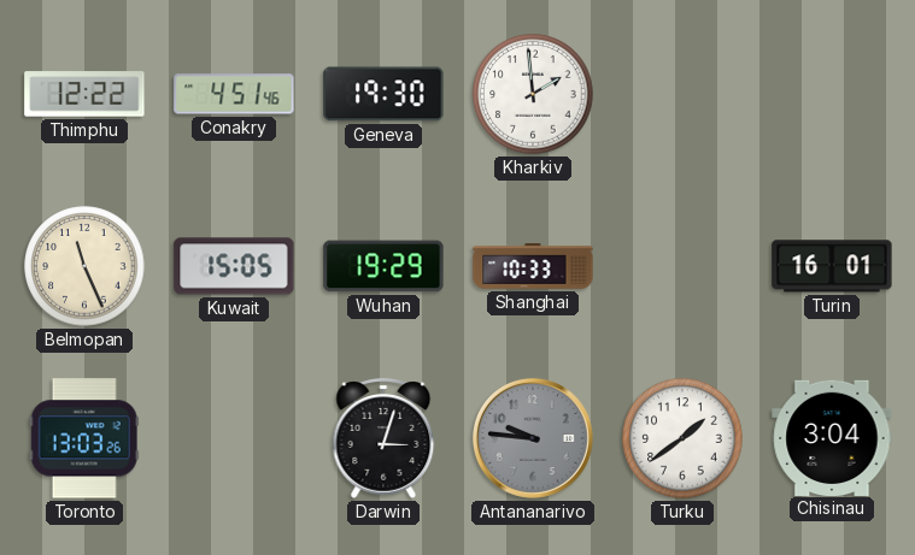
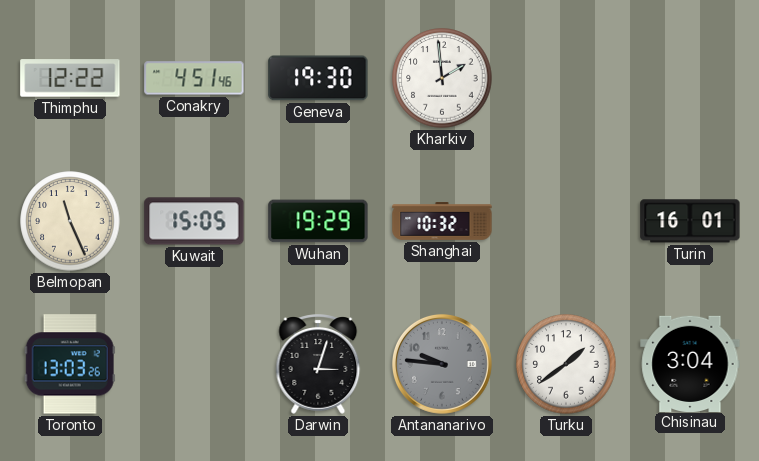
Shanghai: 10:33 -> 10:32
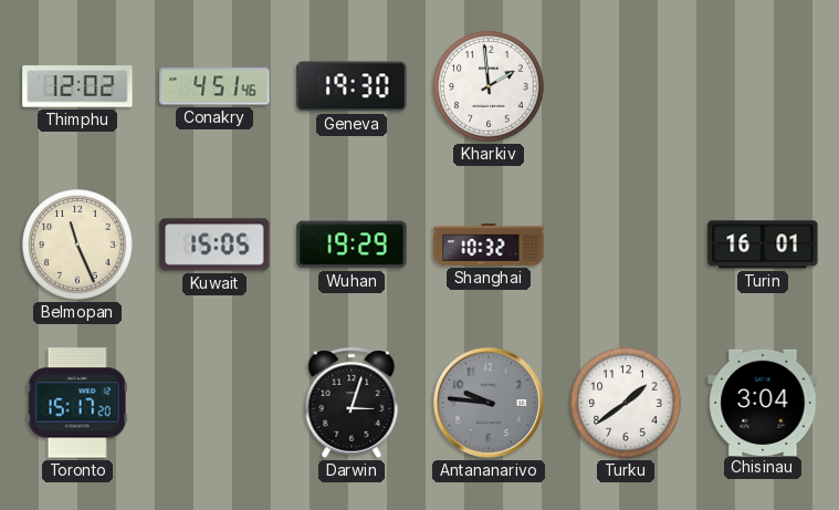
Thimphu: 12:22 -> 12:02
Toronto: 13:03 -> 15:17
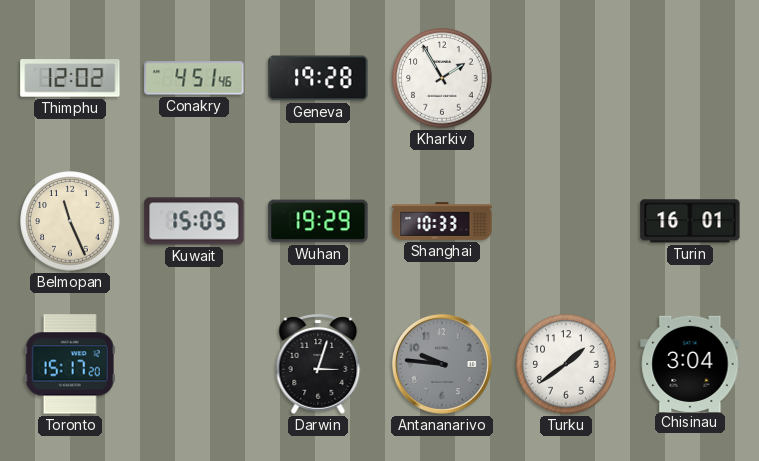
Geneva: 19:30 -> 19:28
Kharkiv: 1:59 -> 1:55
Shanghai: 10:32 -> 10:33
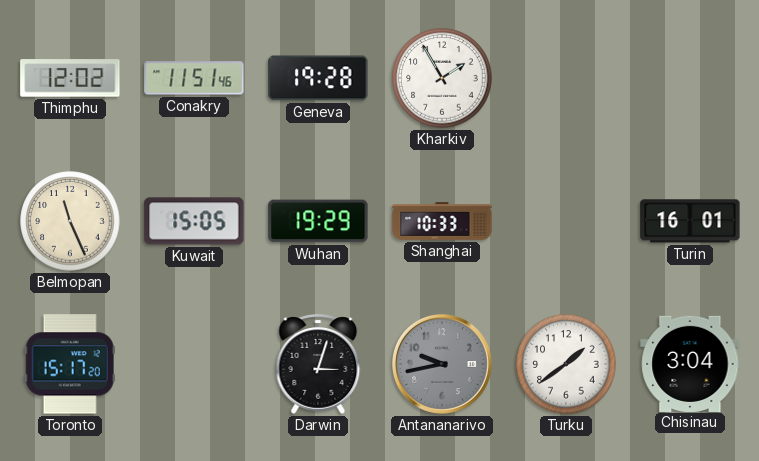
Conakry: 4:51 -> 11:51
Antananarivo: 9:46 -> 9:43
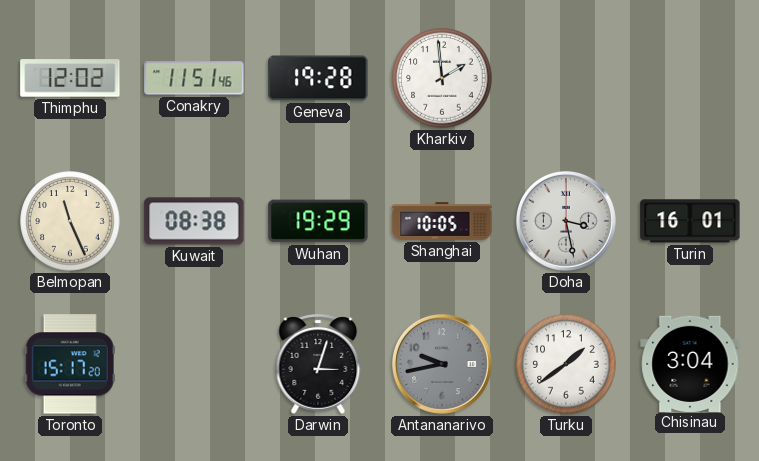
Kharkiv: 1:55 -> 1:59
Kuwait: 15:05 -> 08:38
Shanghai: 10:33 -> 10:05
Doha: none -> 3:28
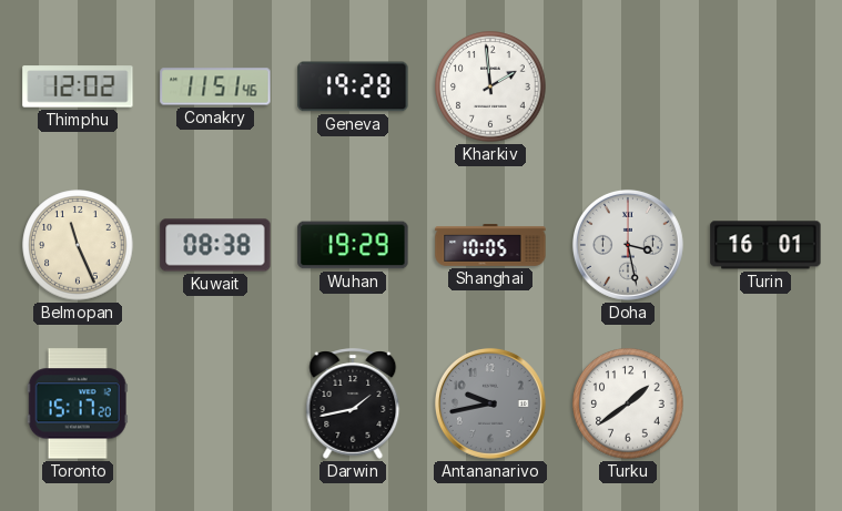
Darwin: 3:03 -> 1:43
Chisinau: 3:04 -> none
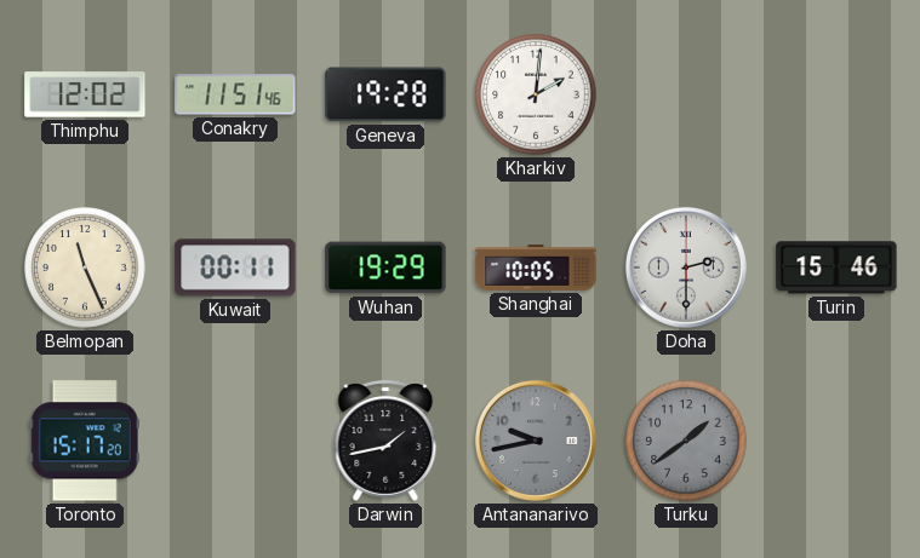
Kharkiv: 1:59 -> 2:01
Kuwait: 08:38 -> 00:11
Doha: 3:28 -> 2:30
Turin: 16:01 -> 15:46
Turku dial: white -> grey
